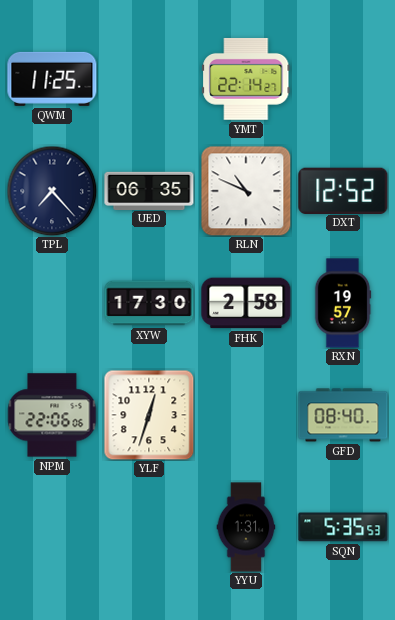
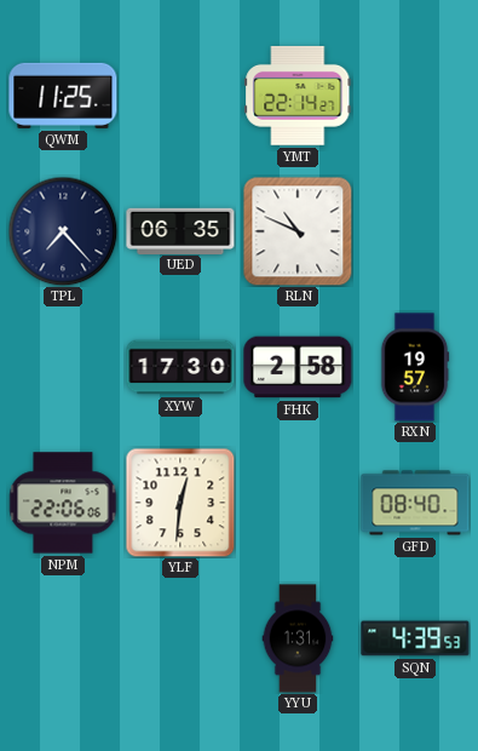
DXT: 12:52 -> none
YLF: 12:33 -> 12:31
SQN: 5:35 -> 4:39
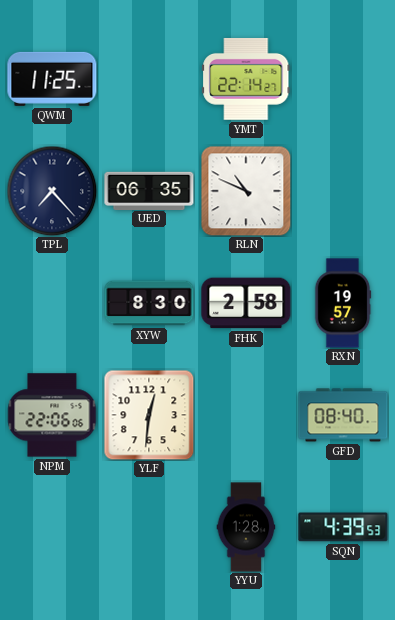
XYW: 17:30 -> 8:30
YYU: 1:31 -> 1:28
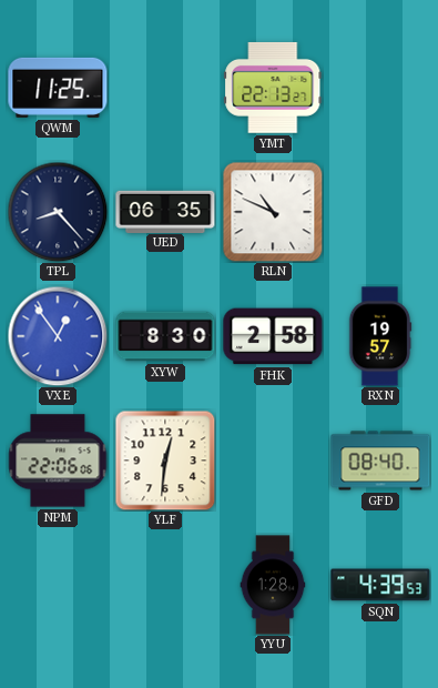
YMT: 22:14 -> 22:13
TPL: 7:23 -> 8:23
VXE: none -> 12:54
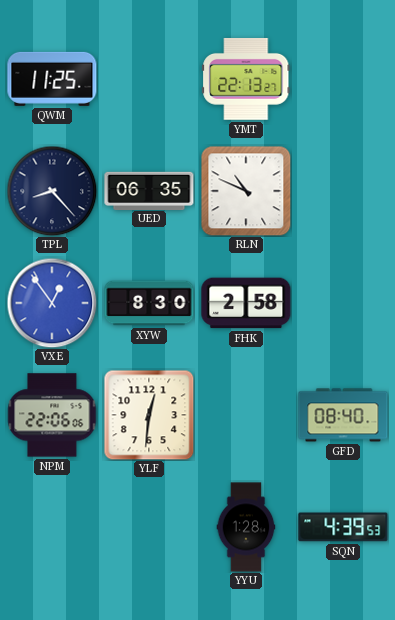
RXN: 19:57 -> none
